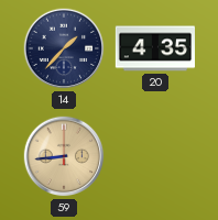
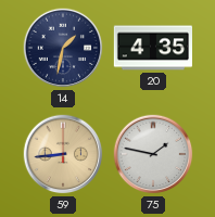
14: 1:37 -> 1:32
75: none -> 1:47
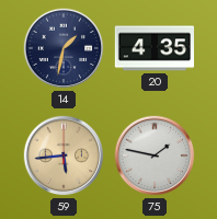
59: 8:44 -> 5:44
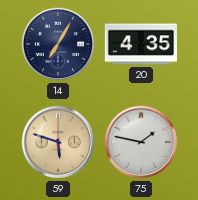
14: 1:32 -> 7:05
59: 5:44 -> 5:48
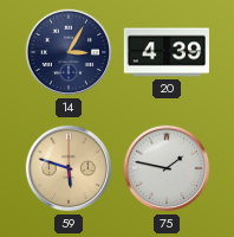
14: 7:05 -> 3:05
20: 4:35 -> 4:39
